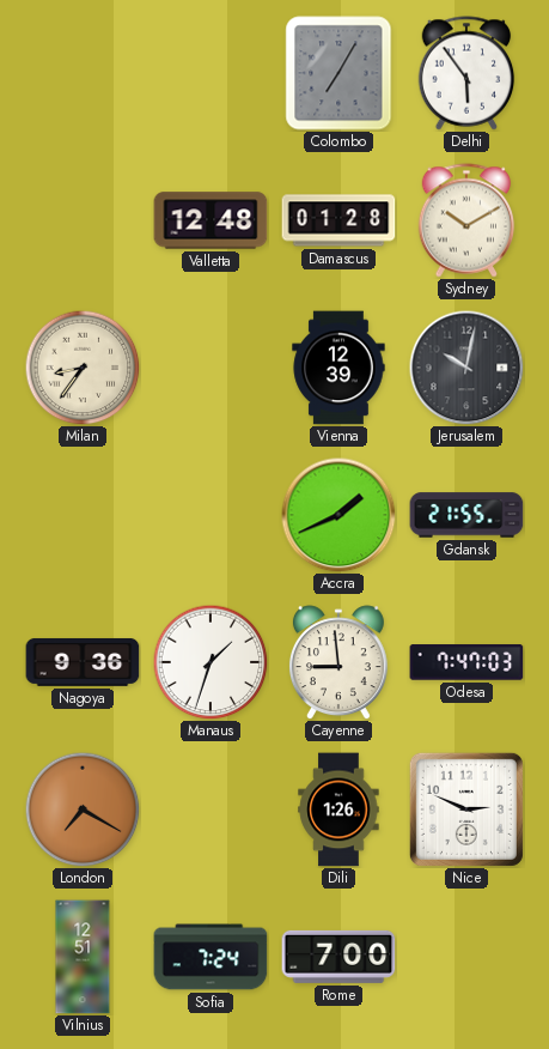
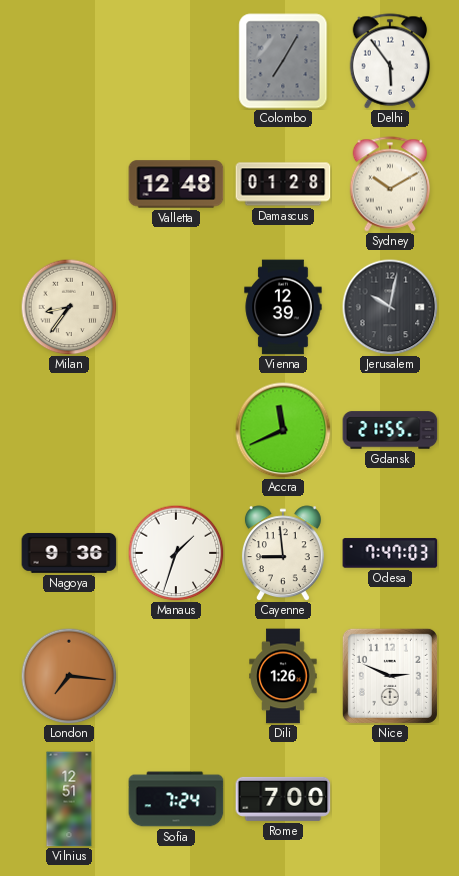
Accra: 1:41 -> 11:41
London: 7:20 -> 7:16
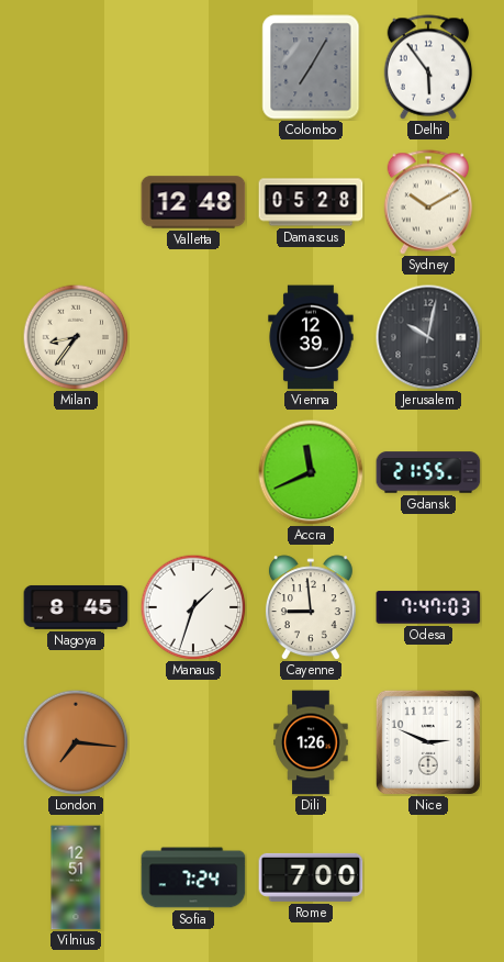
Damascus: 01:28 -> 05:28
Nagoya: 9:36 -> 8:45
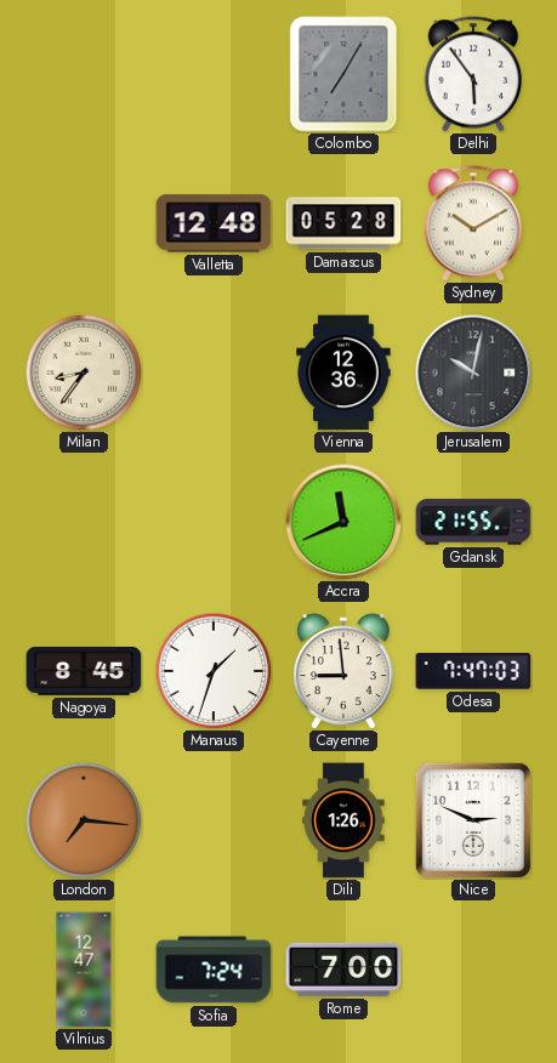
Vienna: 12:39 -> 12:36
Vilnius: 12:51 -> 12:47
